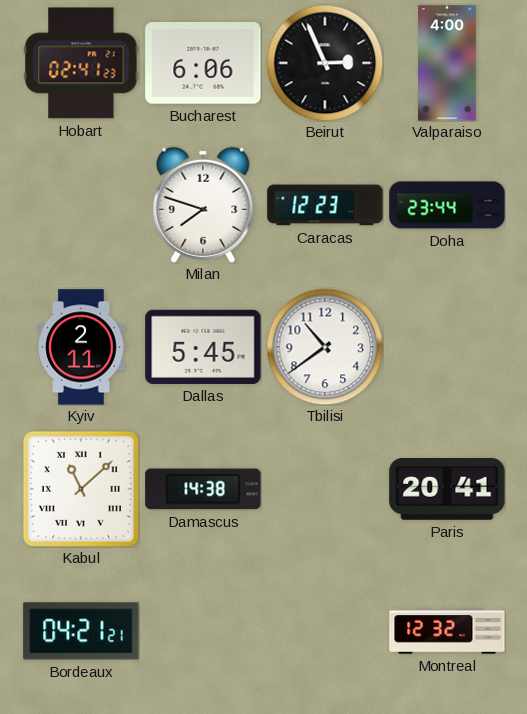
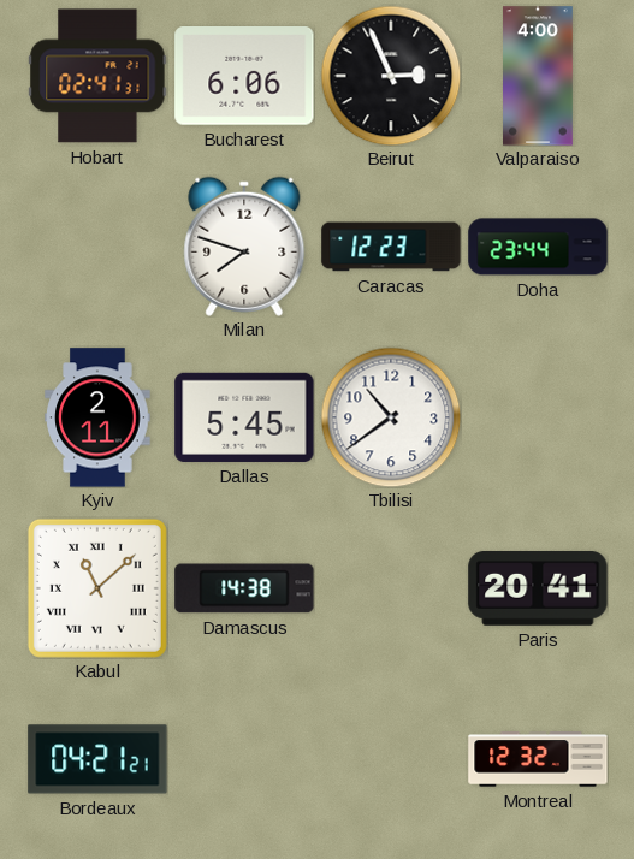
Hobart: 02:41:23 -> 02:41:31
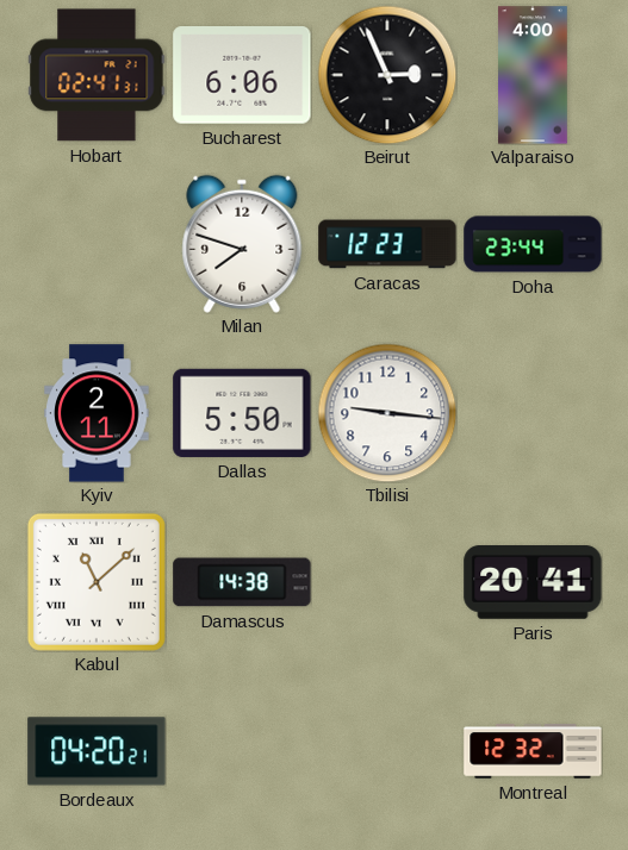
Dallas: 5:45 -> 5:50
Tbilisi: 10:39 -> 9:16
Bordeaux: 04:21 -> 04:20
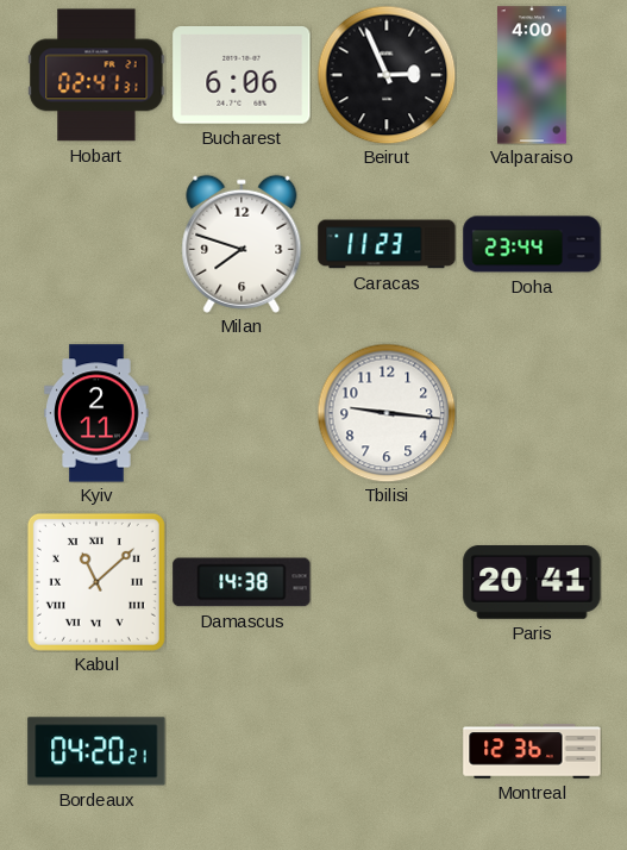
Caracas: 12:23 -> 11:23
Dallas: 5:50 -> none
Montreal: 12:32 -> 12:36
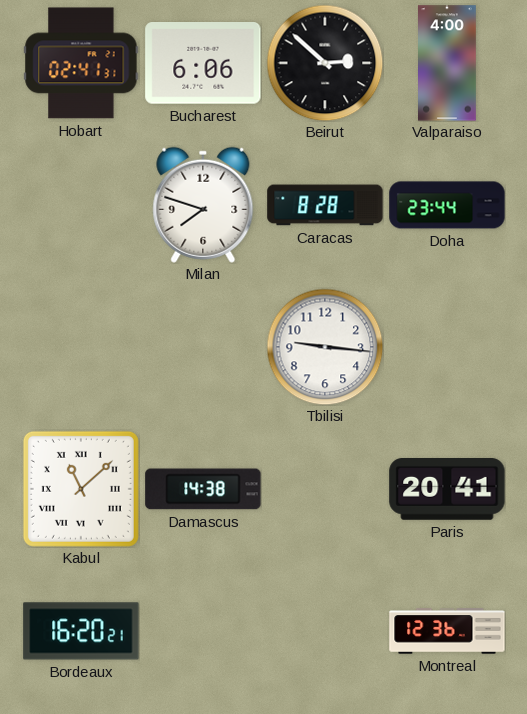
Beirut: 2:56 -> 2:52
Caracas: 11:23 -> 8:28
Kyiv: 2:11 -> none
Bordeaux: 04:20 -> 16:20
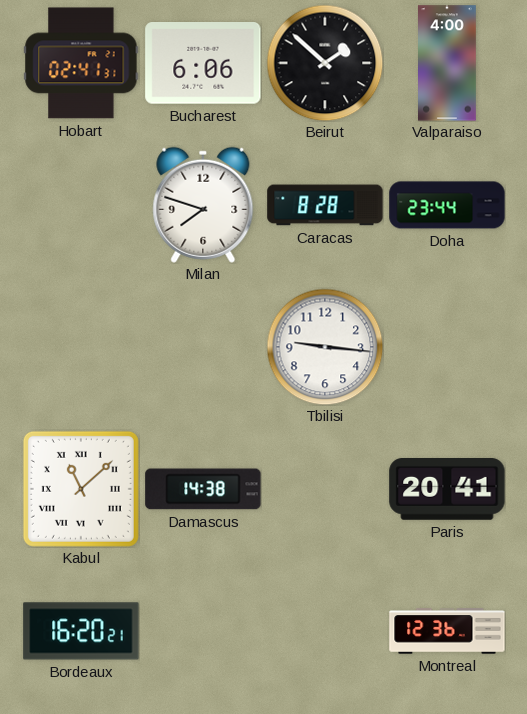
Beirut: 2:52 -> 1:52
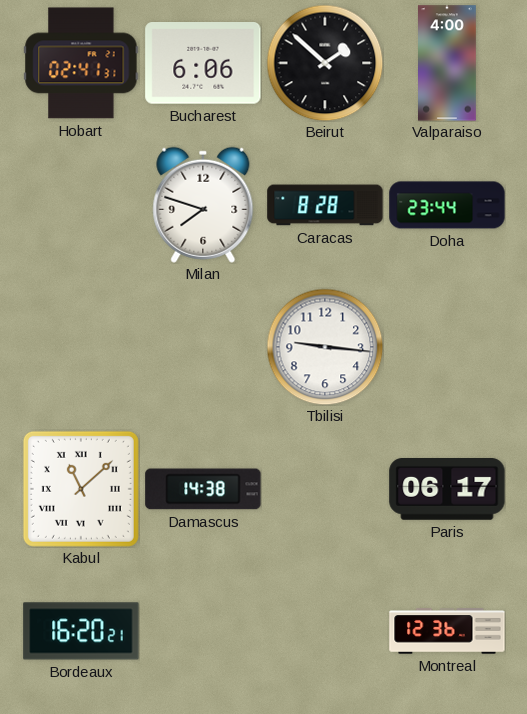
Paris: 20:41 -> 06:17
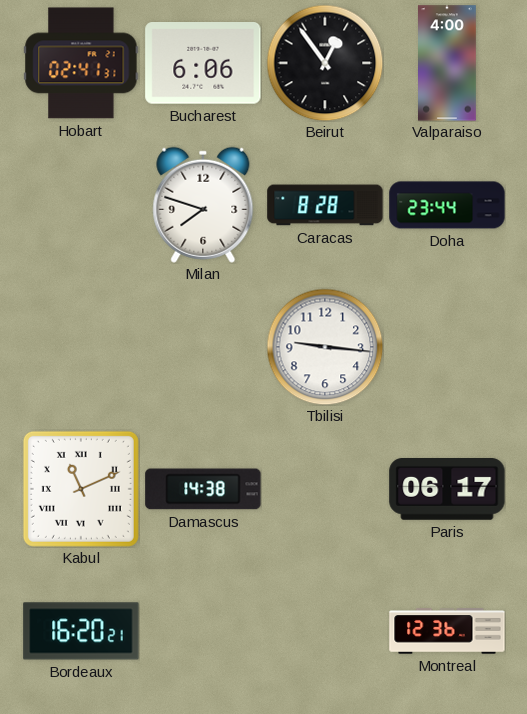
Beirut: 1:52 -> 12:54
Kabul: 11:08 -> 11:11
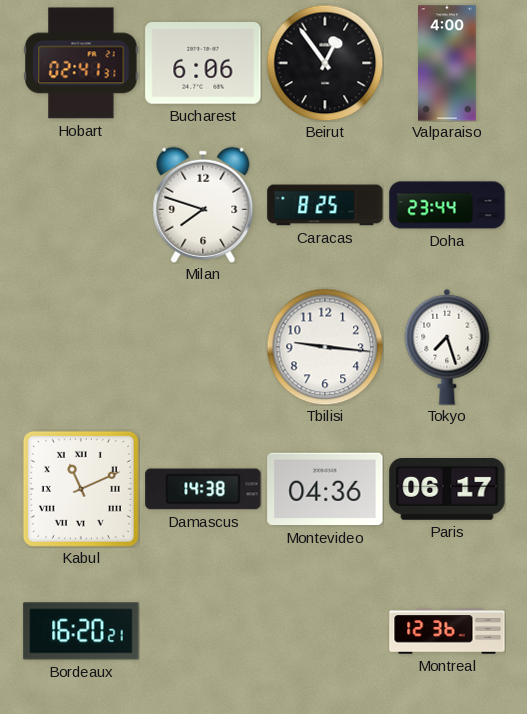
Caracas: 8:28 -> 8:25
Tokyo: none -> 7:27
Montevideo: none -> 04:36
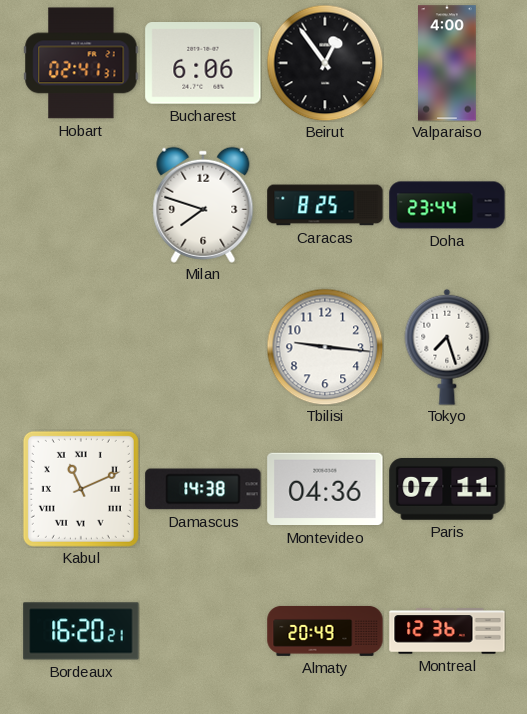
Paris: 06:17 -> 07:11
Almaty: none -> 20:49
